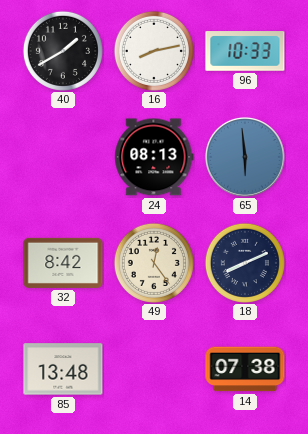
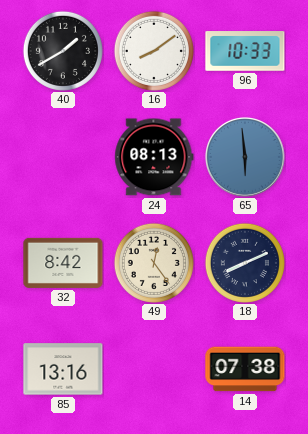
16: 8:13 -> 8:09
85: 13:48 -> 13:16
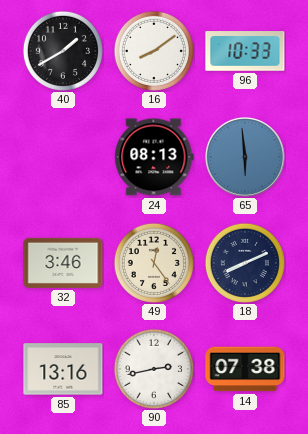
32: 8:42 -> 3:46
90: none -> 2:43
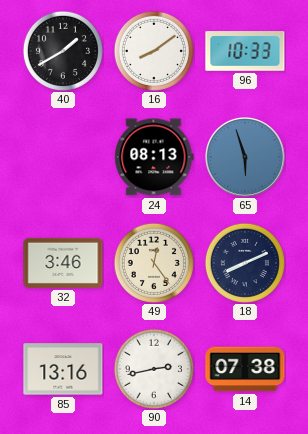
65: 5:59 -> 5:57
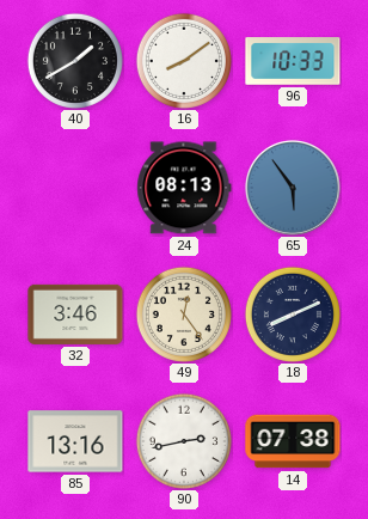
65: 5:57 -> 5:54
